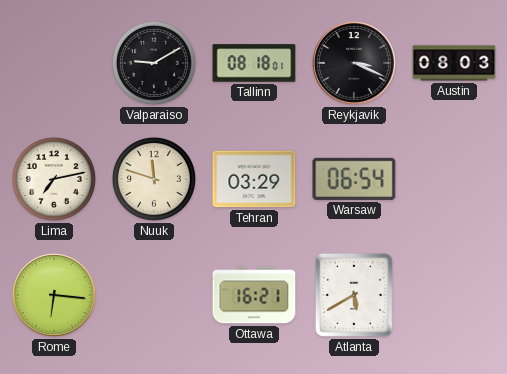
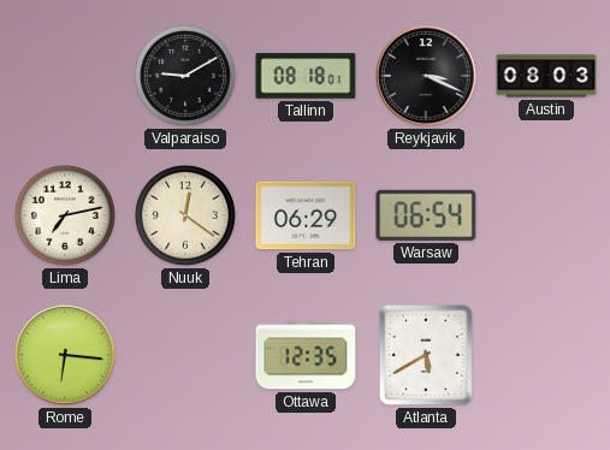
Nuuk: 11:48 -> 12:21
Tehran: 03:29 -> 06:29
Ottawa: 16:21 -> 12:35
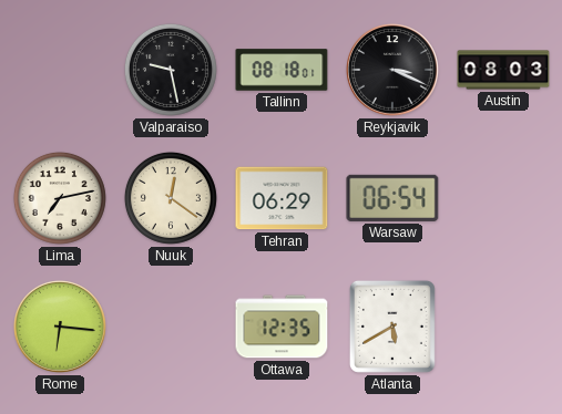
Valparaiso: 9:10 -> 9:28
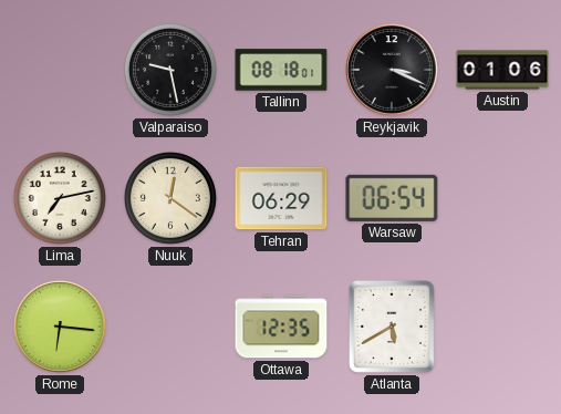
Austin: 08:03 -> 01:06
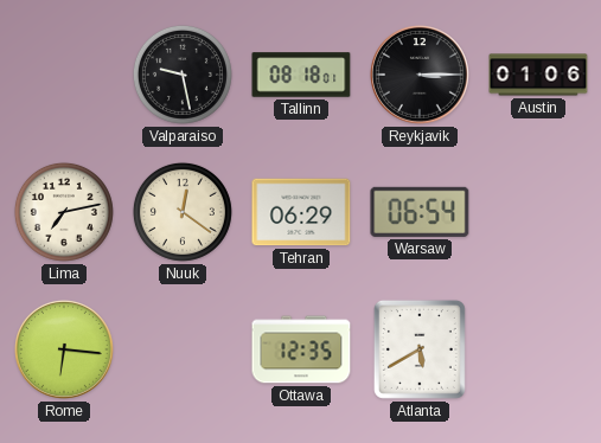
Reykjavik: 3:19 -> 3:15
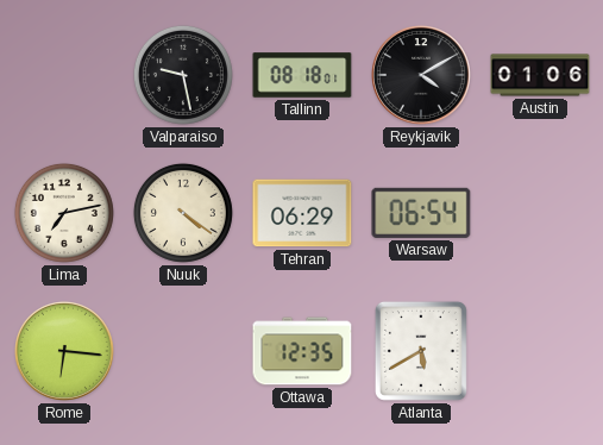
Reykjavik: 3:15 -> 4:10
Nuuk: 12:21 -> 4:21
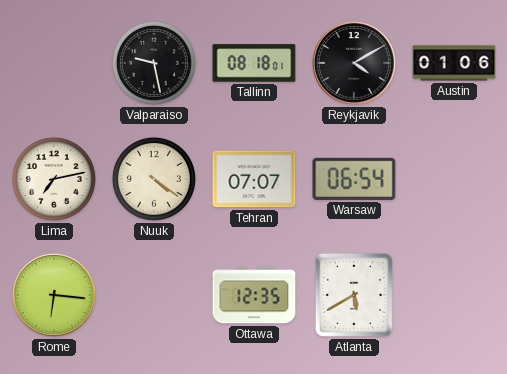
Tehran: 06:29 -> 07:07
